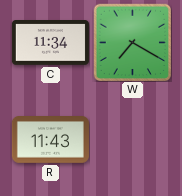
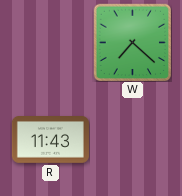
C: 11:34 -> none
W: 7:20 -> 7:22
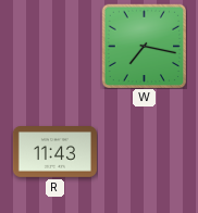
W: 7:22 -> 7:17
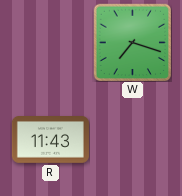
W: 7:17 -> 7:18
